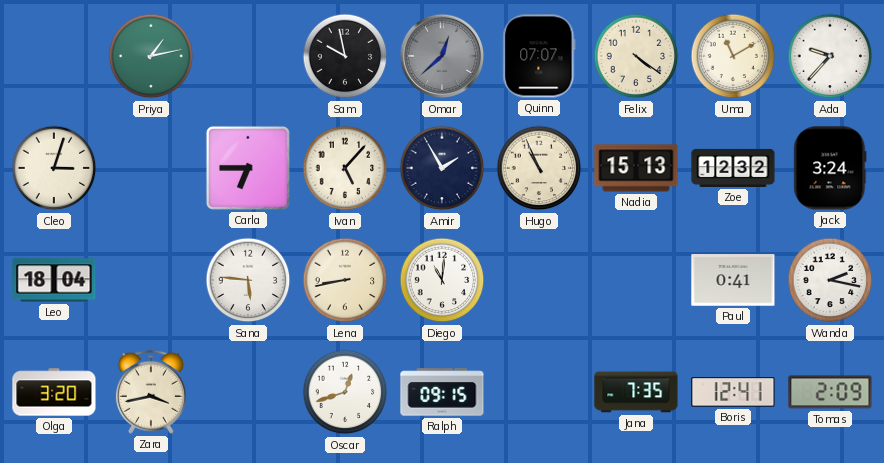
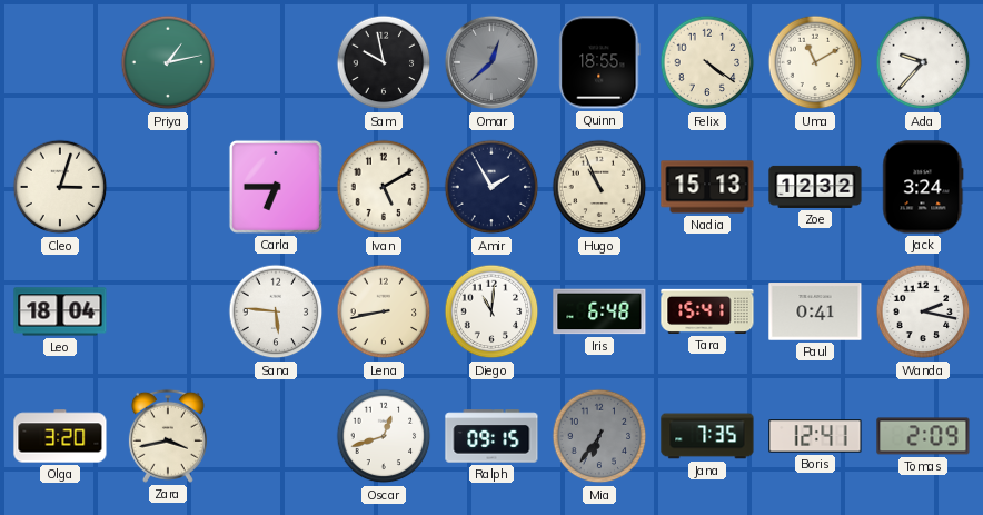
Quinn: 07:07 -> 18:55
Ivan: 5:07 -> 5:10
Iris: none -> 6:48
Tara: none -> 15:41
Mia: none -> 6:36
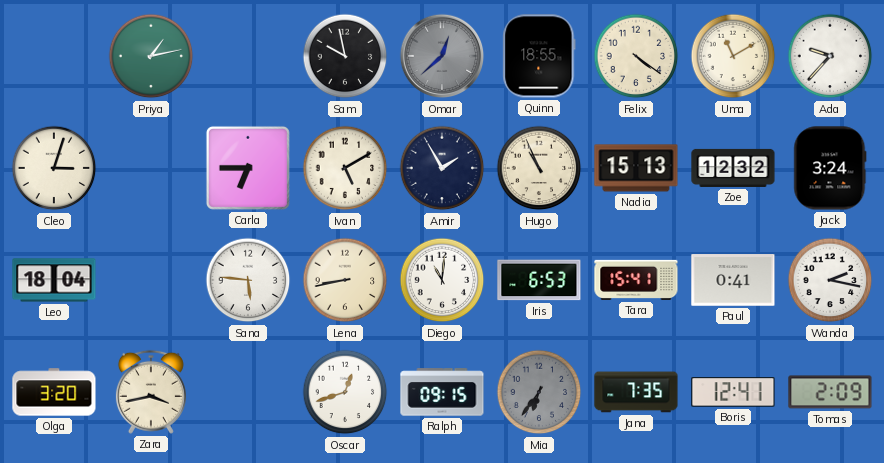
Iris: 6:48 -> 6:53
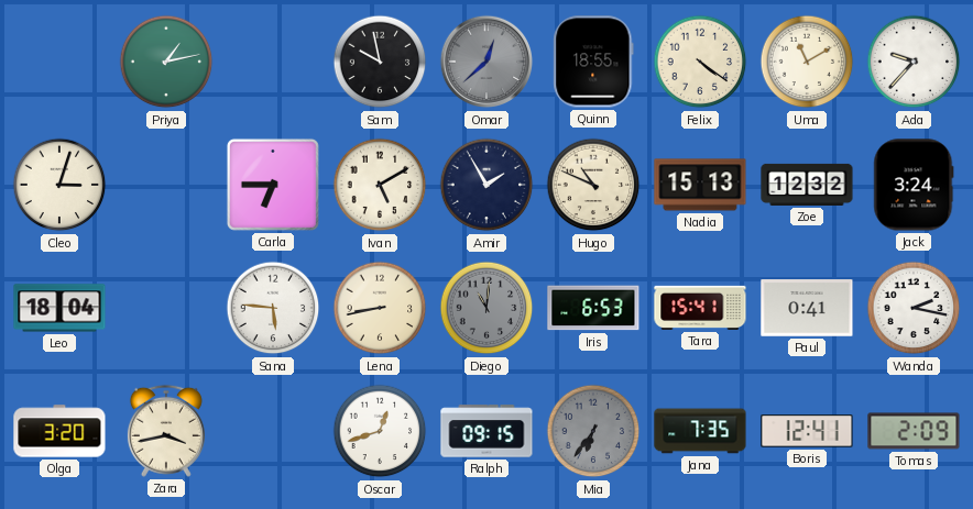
Hugo: 10:56 -> 10:49
Diego dial: white -> grey
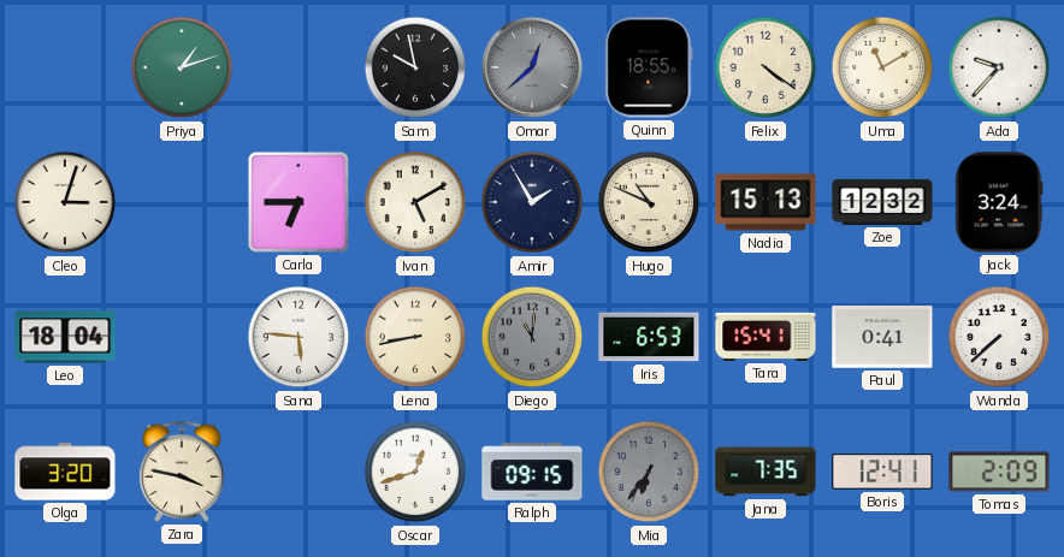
Priya: 1:13 -> 1:12
Wanda: 2:17 -> 7:38
Zara: 3:43 -> 3:47
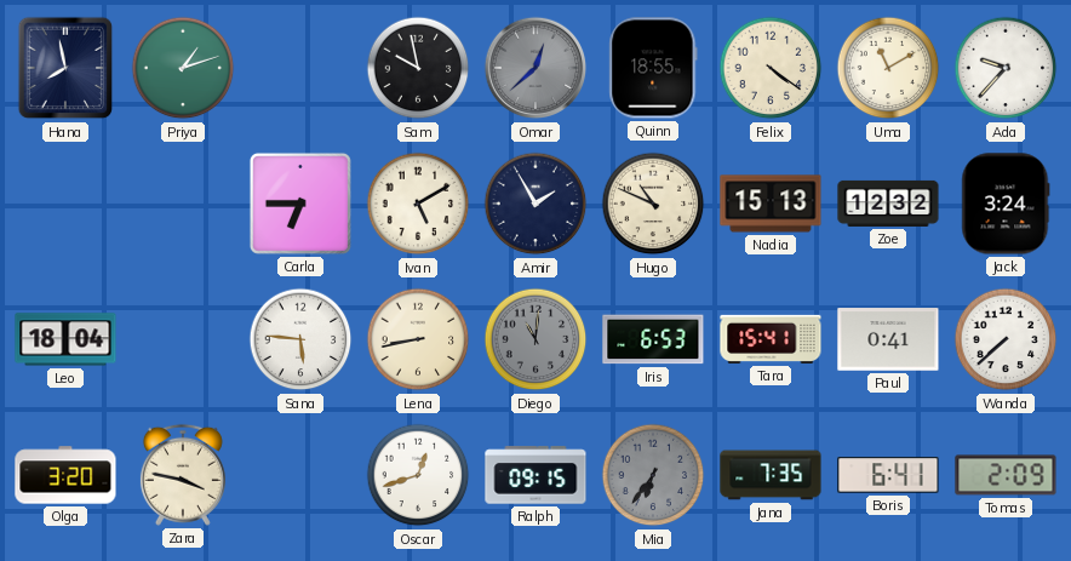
Hana: none -> 7:58
Cleo: 3:03 -> none
Boris: 12:41 -> 6:41
